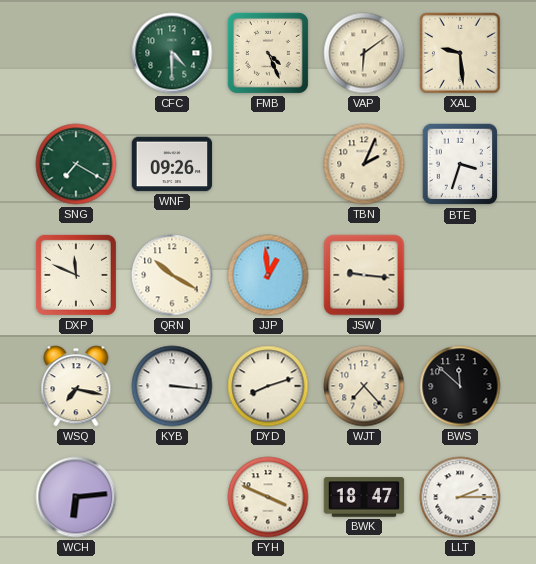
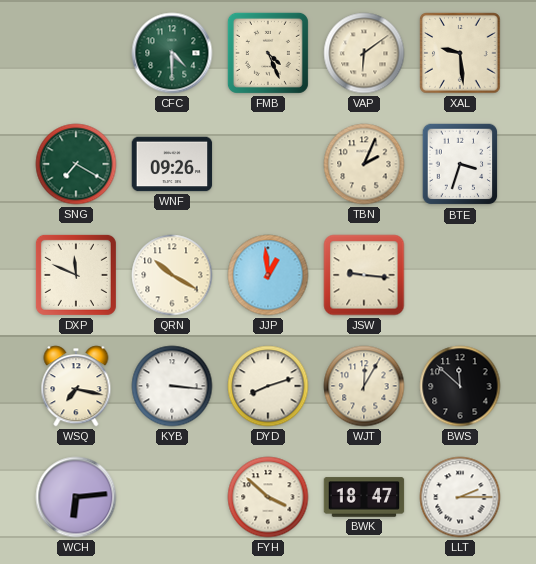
WJT: 7:23 -> 12:05
FYH: 3:49 -> 3:52
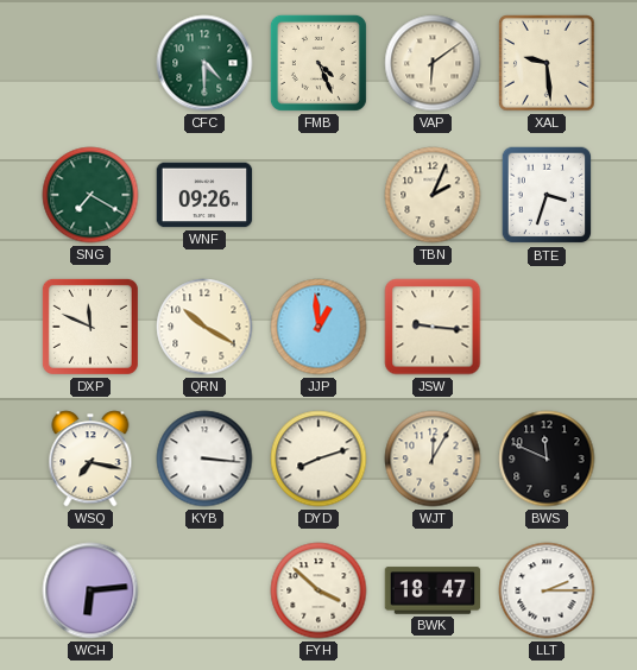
BWS: 11:52 -> 11:49
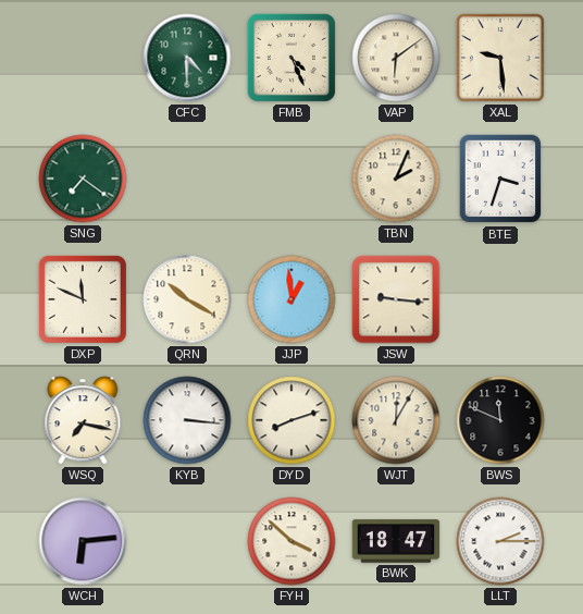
SNG: 7:20 -> 7:21
WNF: 09:26 -> none
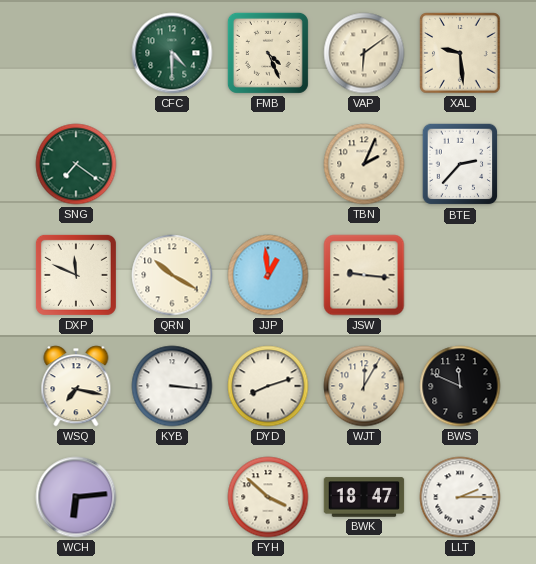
BTE: 3:33 -> 2:37
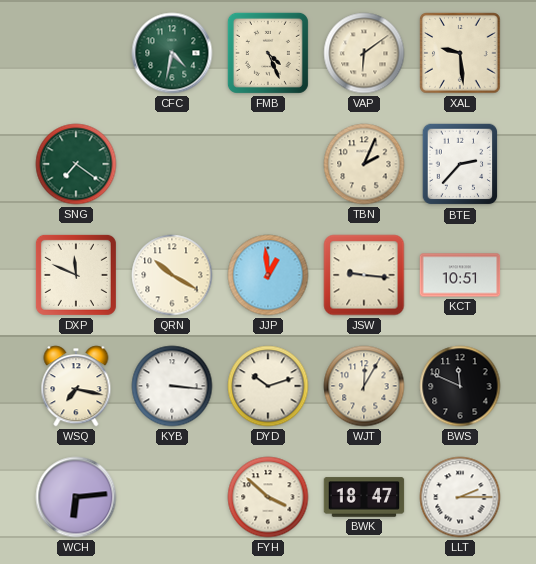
CFC: 4:30 -> 4:32
KCT: none -> 10:51
DYD: 8:12 -> 10:12
